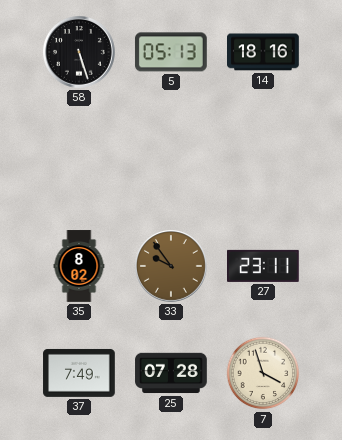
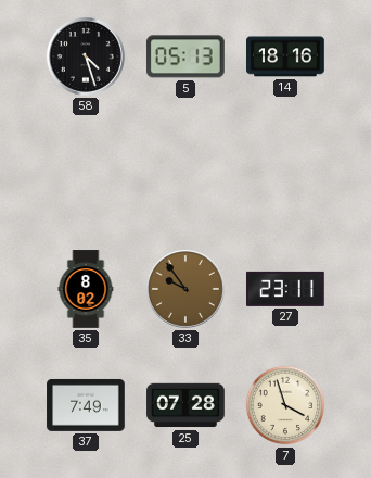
58: 5:27 -> 4:27
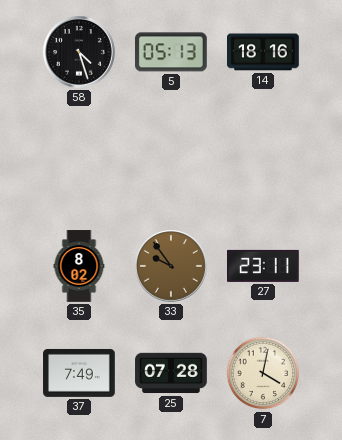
7: 3:57 -> 4:02
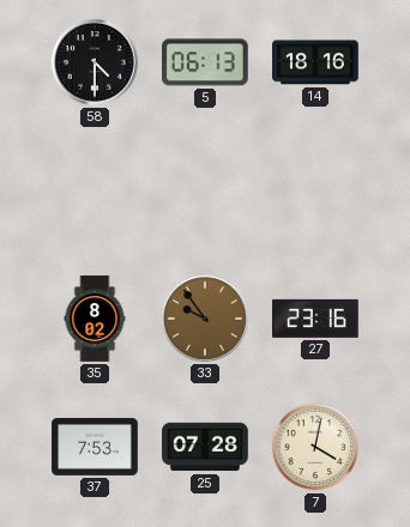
58: 4:27 -> 4:30
5: 05:13 -> 06:13
27: 23:11 -> 23:16
37: 7:49 -> 7:53
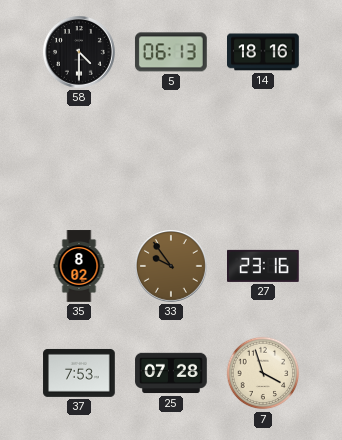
7: 4:02 -> 3:57
